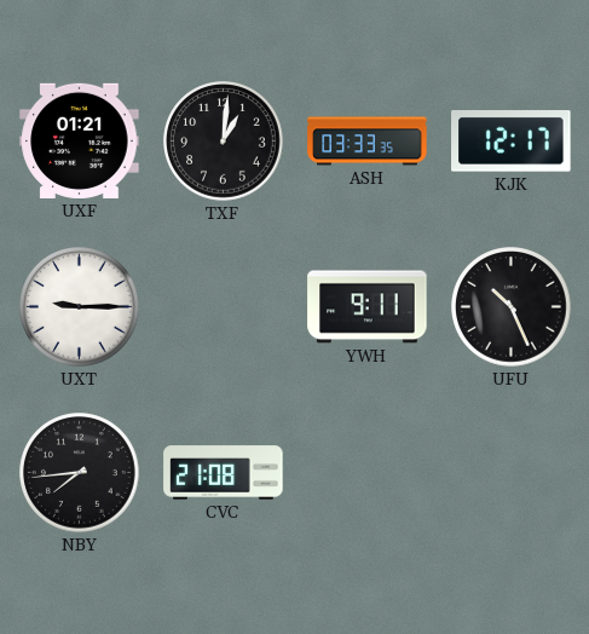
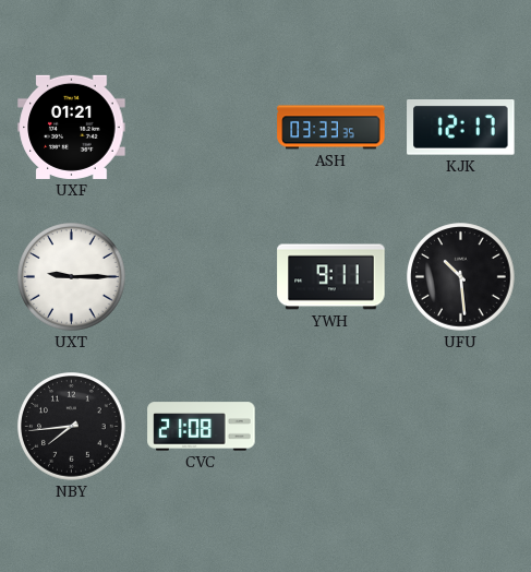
TXF: 1:01 -> none
UFU: 10:26 -> 10:29
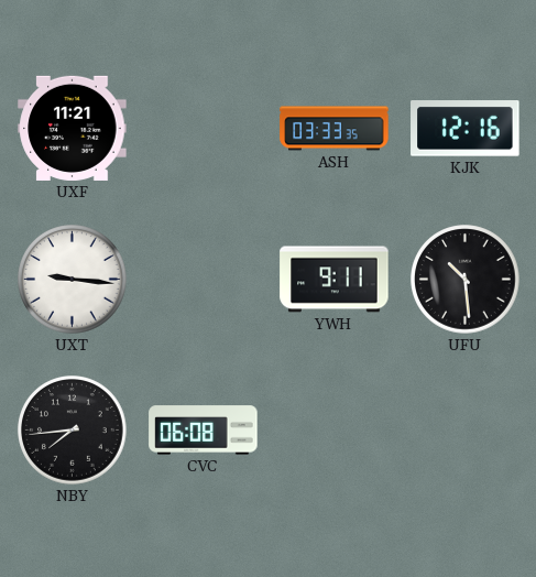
UXF: 01:21 -> 11:21
KJK: 12:17 -> 12:16
UXT: 9:15 -> 9:16
CVC: 21:08 -> 06:08
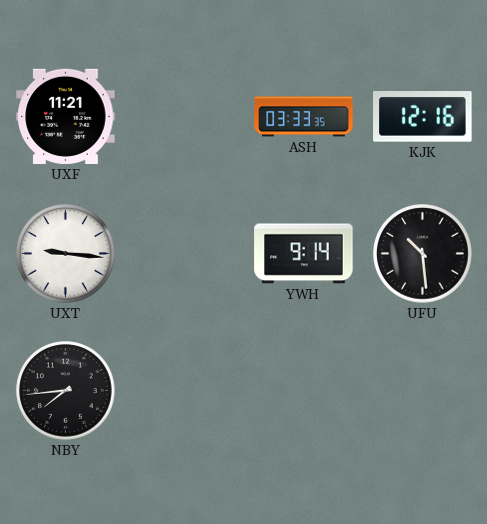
YWH: 9:11 -> 9:14
CVC: 06:08 -> none
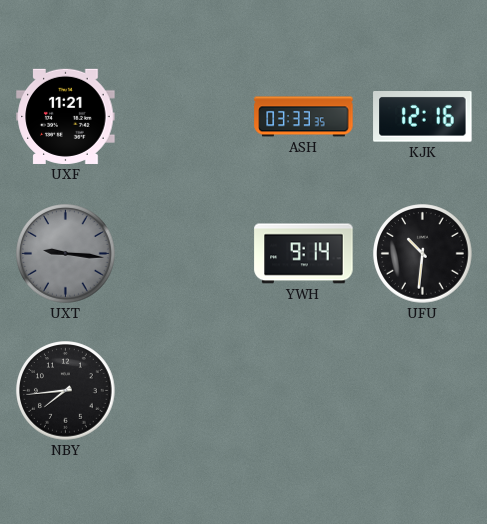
UXT dial: white -> grey
UFU: 10:29 -> 10:31
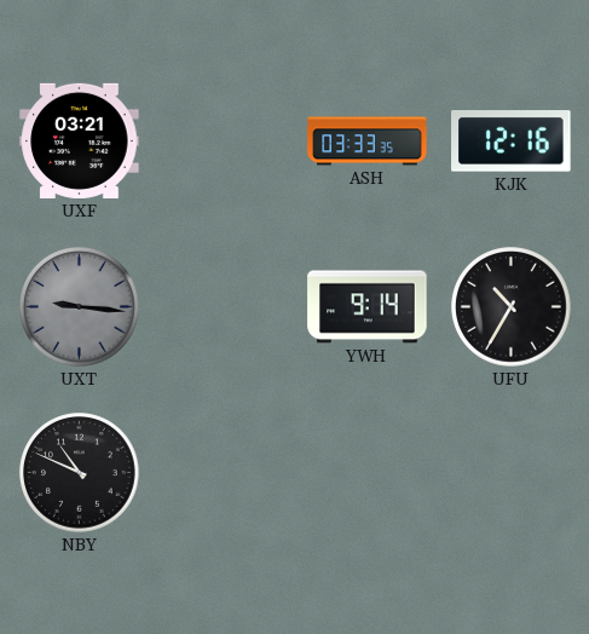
UXF: 11:21 -> 03:21
UFU: 10:31 -> 10:35
NBY: 7:44 -> 10:49
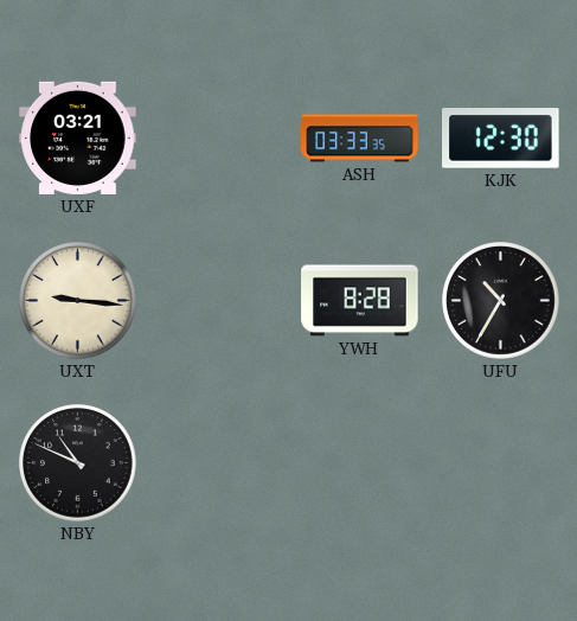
KJK: 12:16 -> 12:30
UXT dial: grey -> cream
YWH: 9:14 -> 8:28
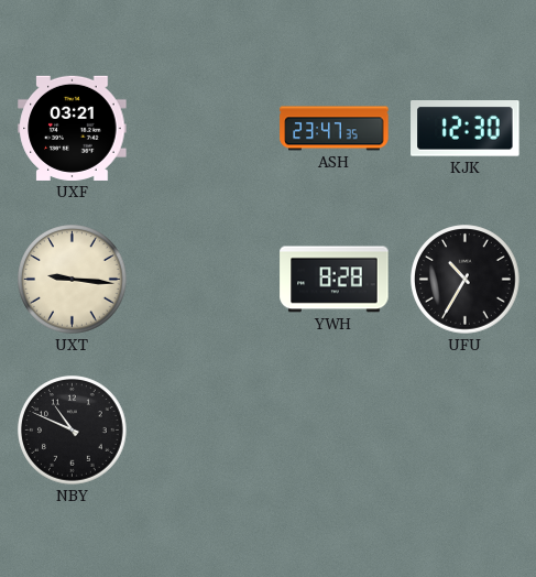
ASH: 03:33 -> 23:47
